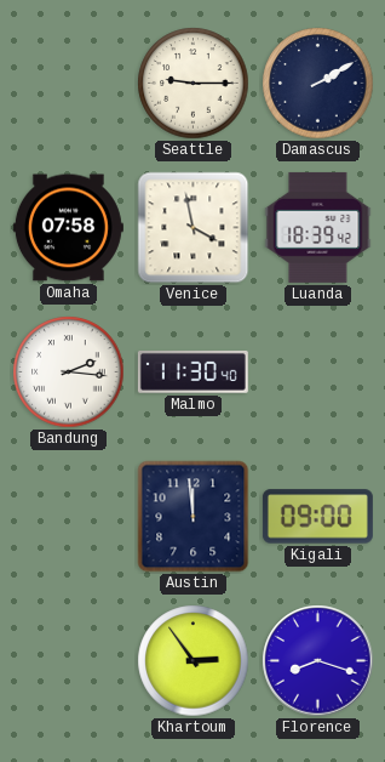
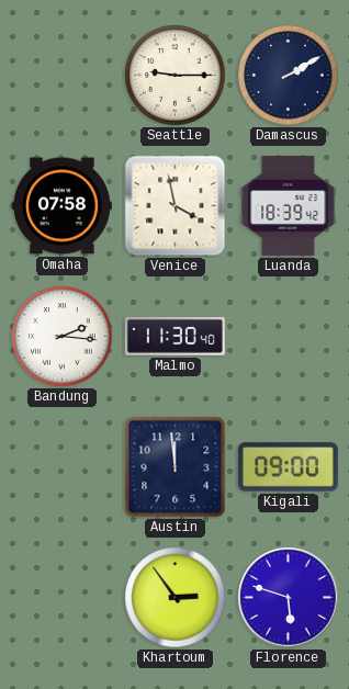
Florence: 8:18 -> 5:48
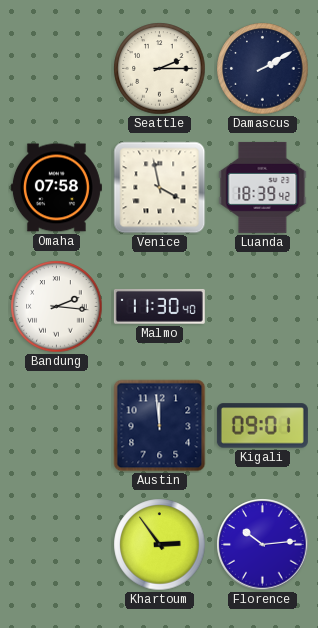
Seattle: 9:15 -> 2:15
Kigali: 09:00 -> 09:01
Florence: 5:48 -> 10:14
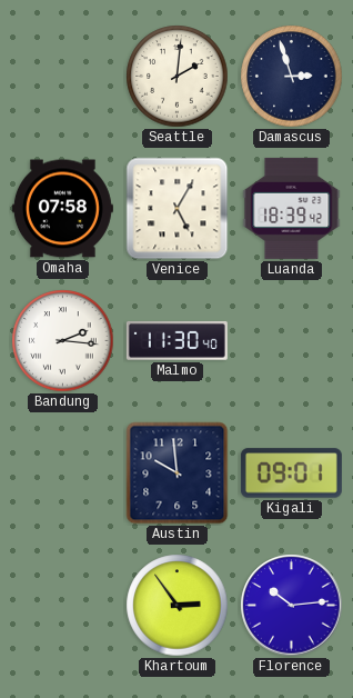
Seattle: 2:15 -> 2:01
Damascus: 2:10 -> 2:57
Venice: 3:58 -> 5:05
Austin: 11:59 -> 9:59
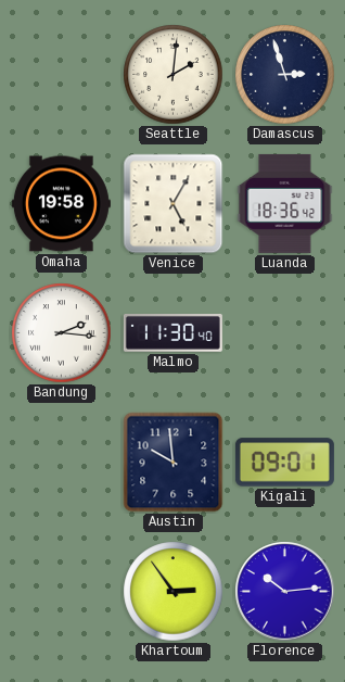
Omaha: 07:58 -> 19:58
Luanda: 18:39 -> 18:36
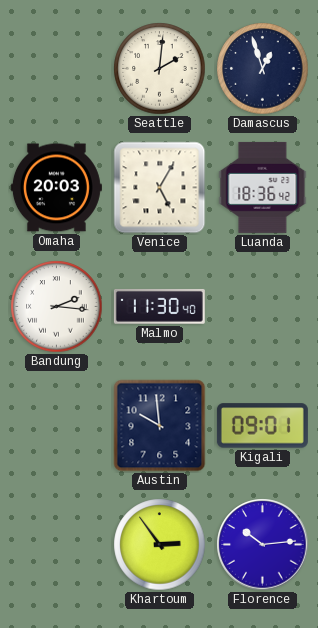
Damascus: 2:57 -> 12:57
Omaha: 19:58 -> 20:03
